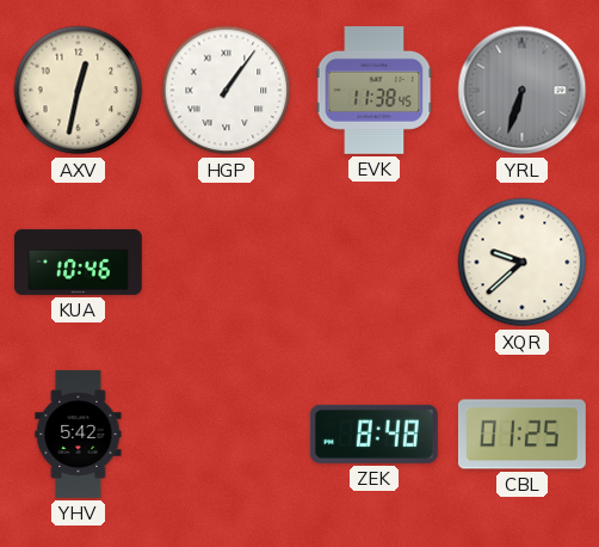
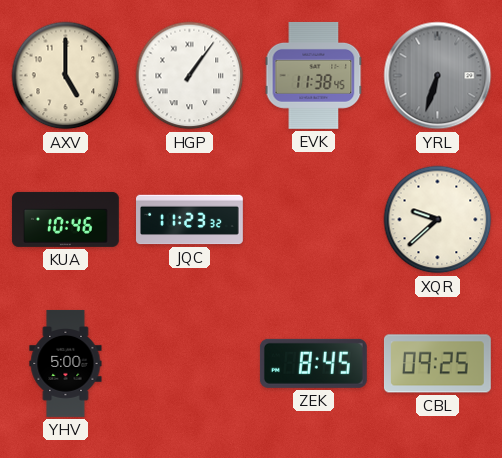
AXV: 12:32 -> 5:00
JQC: none -> 11:23
YHV: 5:42 -> 5:00
ZEK: 8:48 -> 8:45
CBL: 01:25 -> 09:25
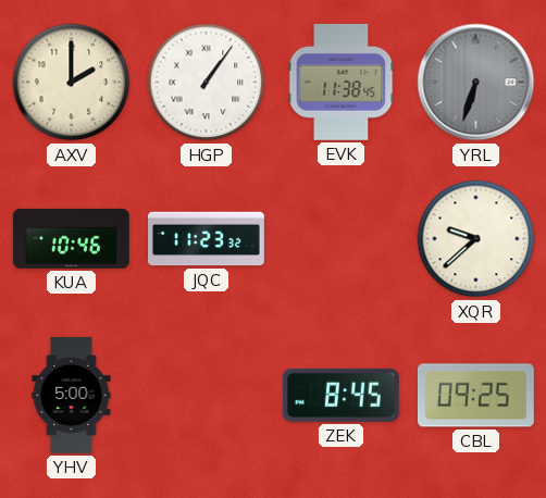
AXV: 5:00 -> 2:00
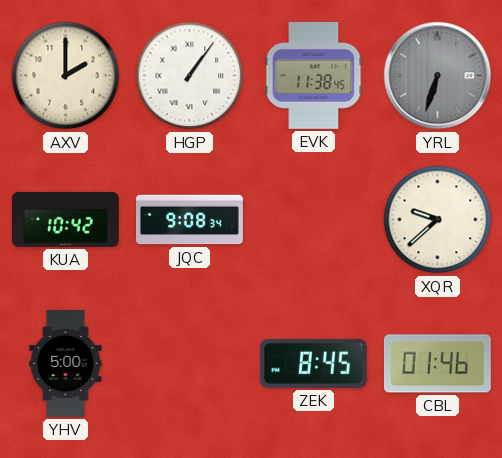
KUA: 10:46 -> 10:42
JQC: 11:23 -> 9:08
CBL: 09:25 -> 01:46
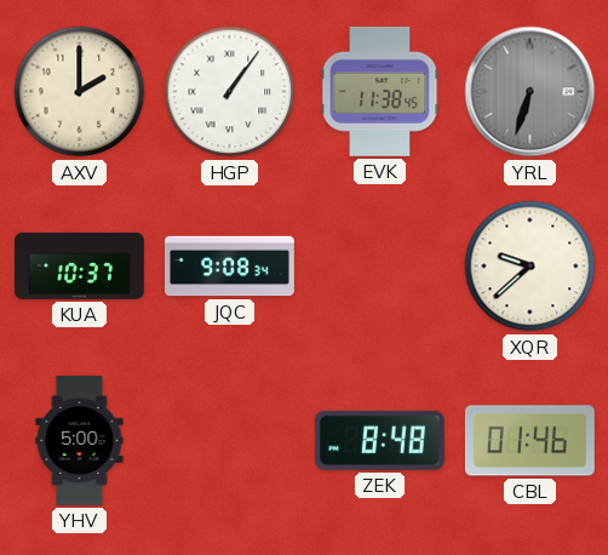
KUA: 10:42 -> 10:37
ZEK: 8:45 -> 8:48
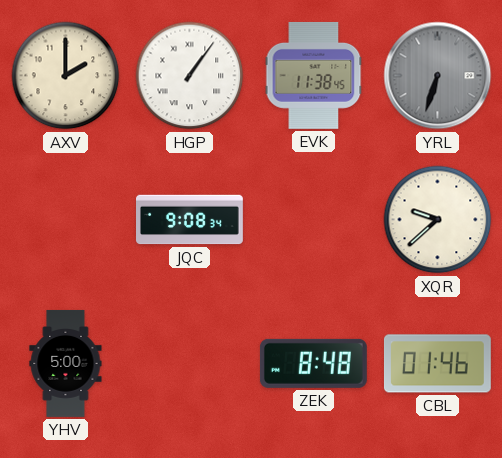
KUA: 10:37 -> none
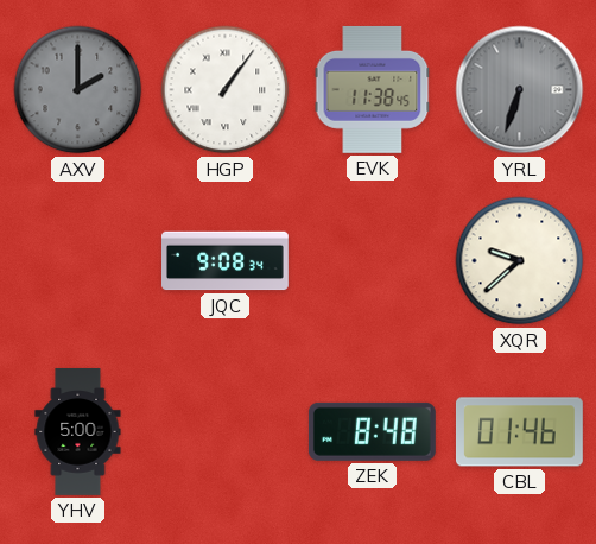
AXV dial: cream -> grey
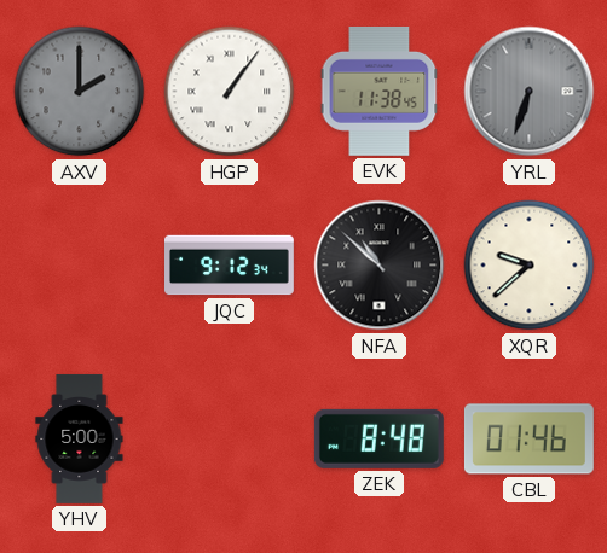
JQC: 9:08 -> 9:12
NFA: none -> 10:52
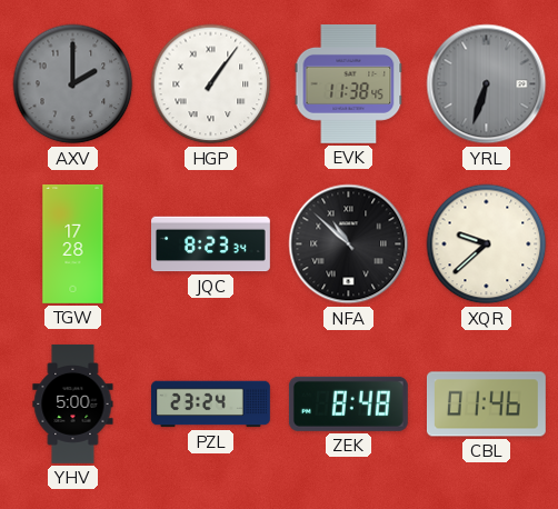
TGW: none -> 17:28
JQC: 9:12 -> 8:23
PZL: none -> 23:24
